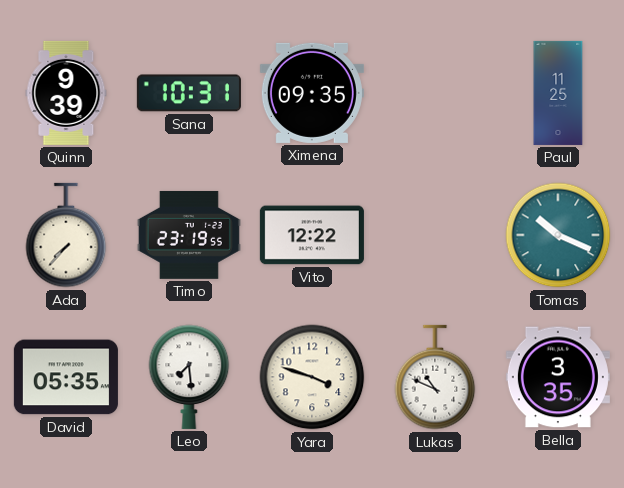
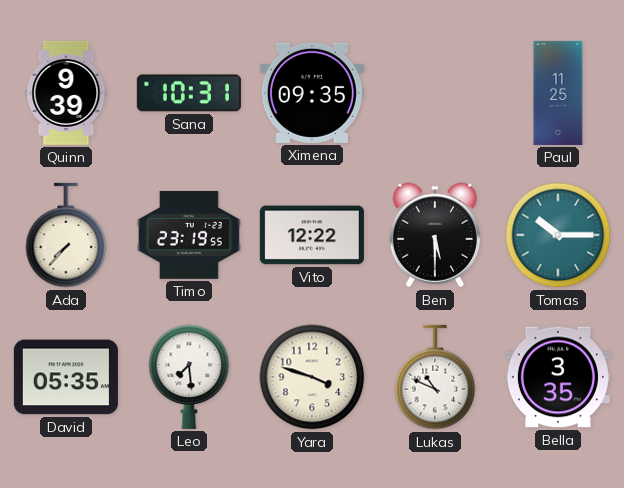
Ben: none -> 5:30
Tomas: 10:19 -> 10:15
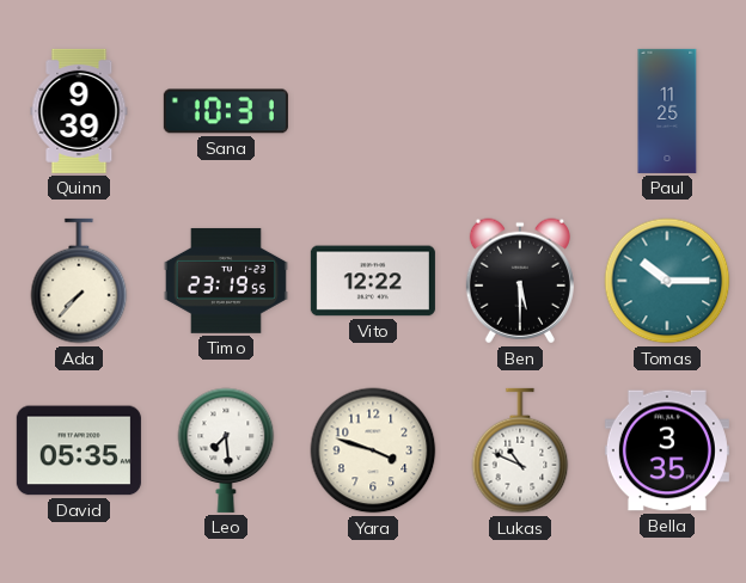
Ximena: 09:35 -> none
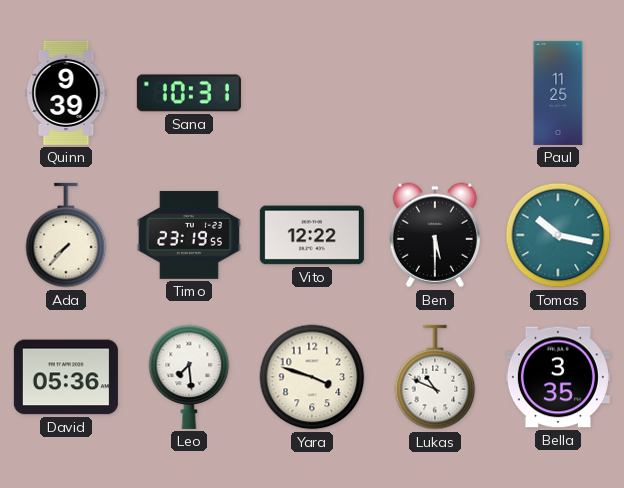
Tomas: 10:15 -> 10:17
David: 05:35 -> 05:36
